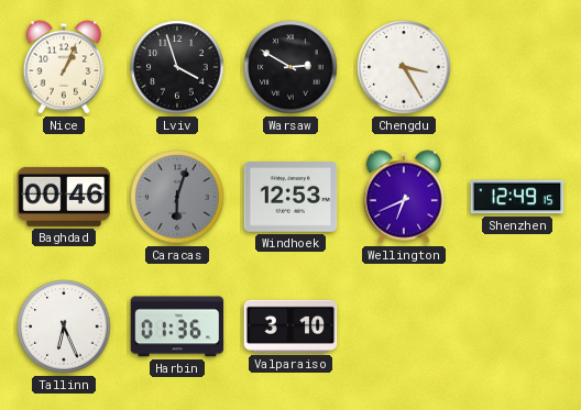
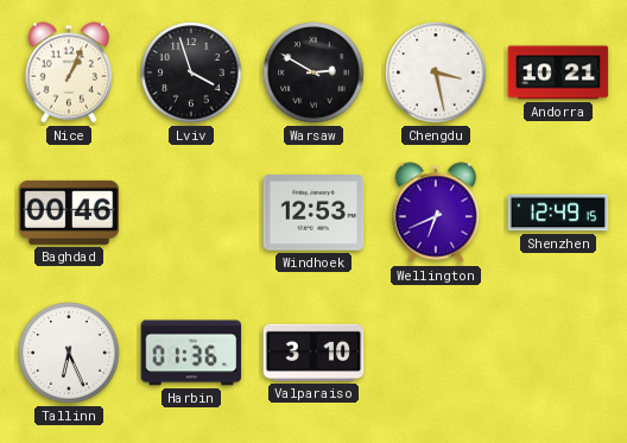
Chengdu: 3:25 -> 3:28
Andorra: none -> 10:21
Caracas: 6:03 -> none
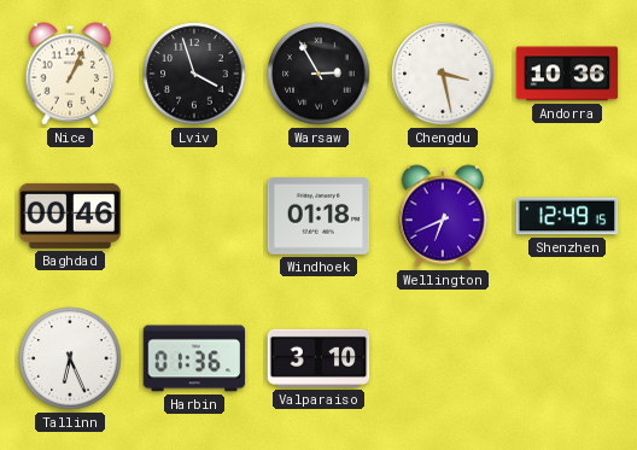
Warsaw: 2:50 -> 2:55
Andorra: 10:21 -> 10:36
Windhoek: 12:53 -> 01:18
